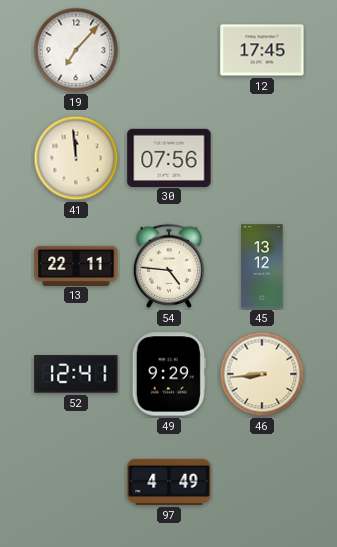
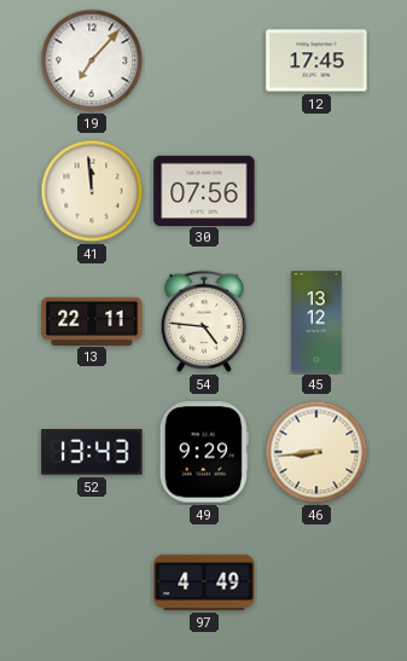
52: 12:41 -> 13:43
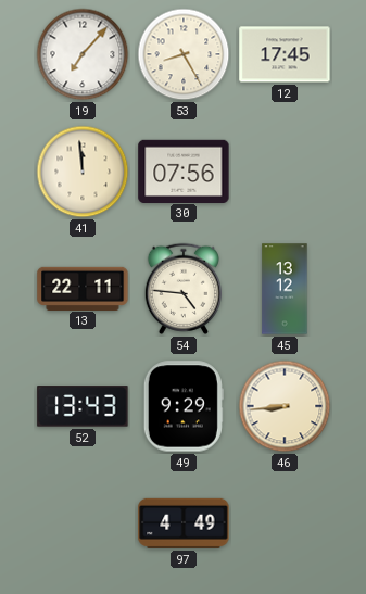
53: none -> 8:25
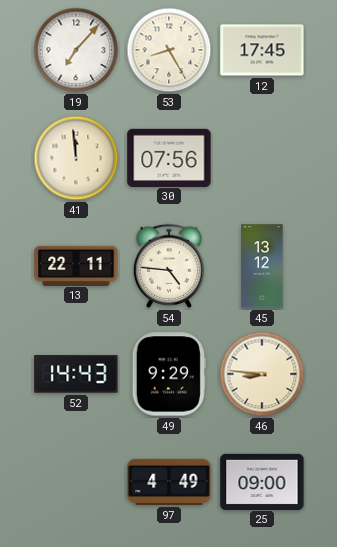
52: 13:43 -> 14:43
46: 8:44 -> 8:46
25: none -> 09:00
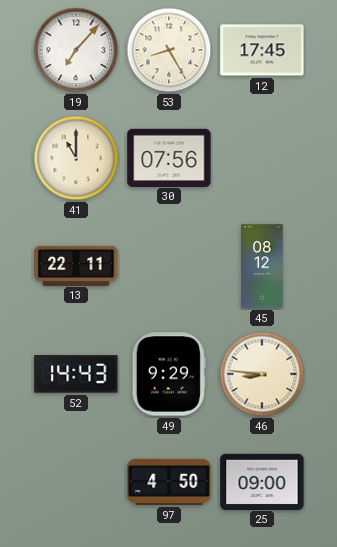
41: 11:59 -> 11:00
54: 4:46 -> none
45: 13:12 -> 08:12
97: 4:49 -> 4:50
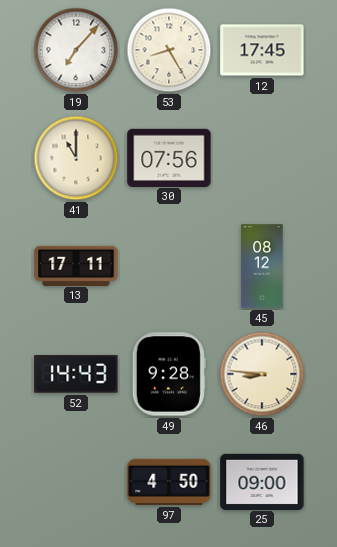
13: 22:11 -> 17:11
49: 9:29 -> 9:28
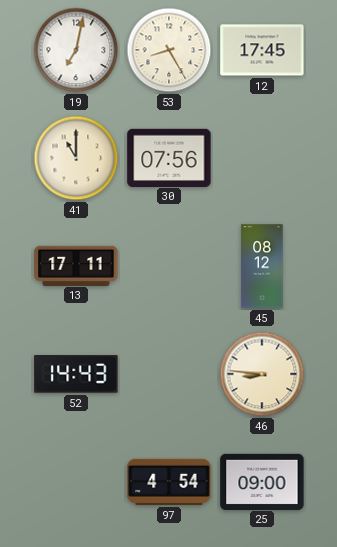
19: 7:07 -> 7:02
49: 9:28 -> none
97: 4:50 -> 4:54
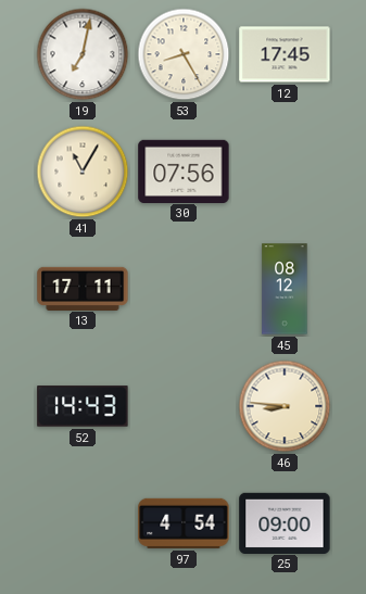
41: 11:00 -> 11:05
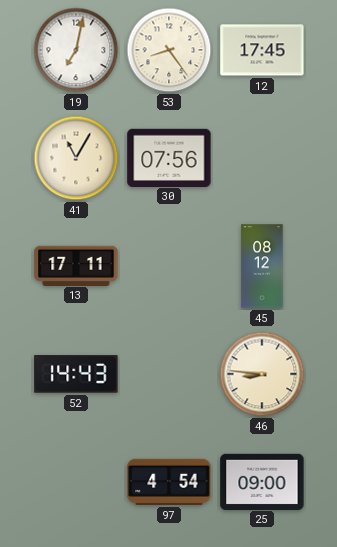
53: 8:25 -> 8:24
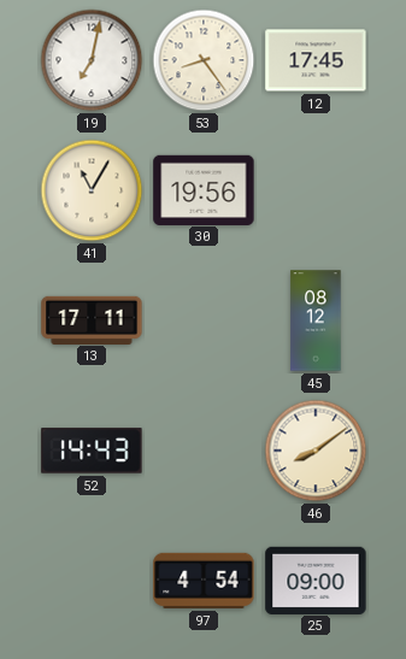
30: 07:56 -> 19:56
46: 8:46 -> 8:09
